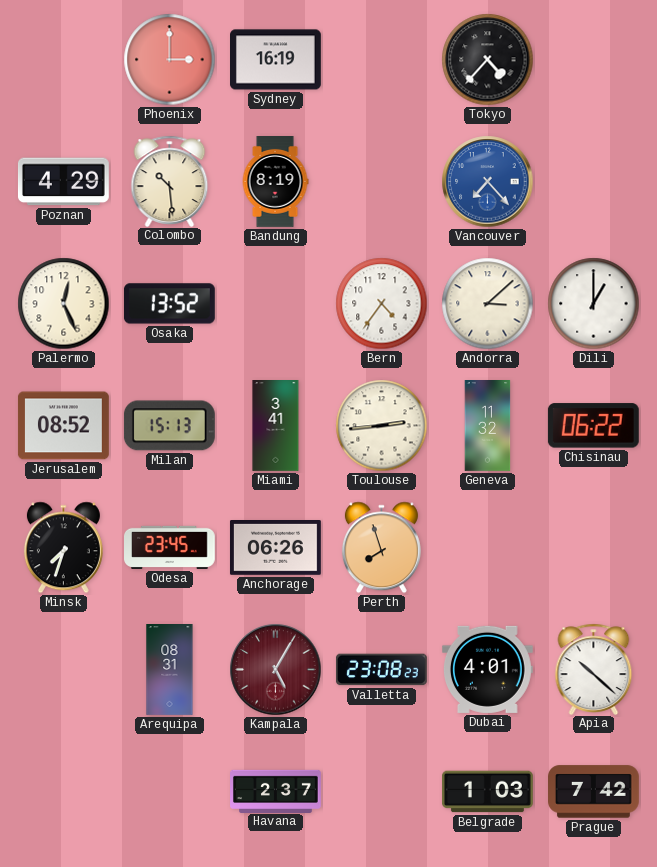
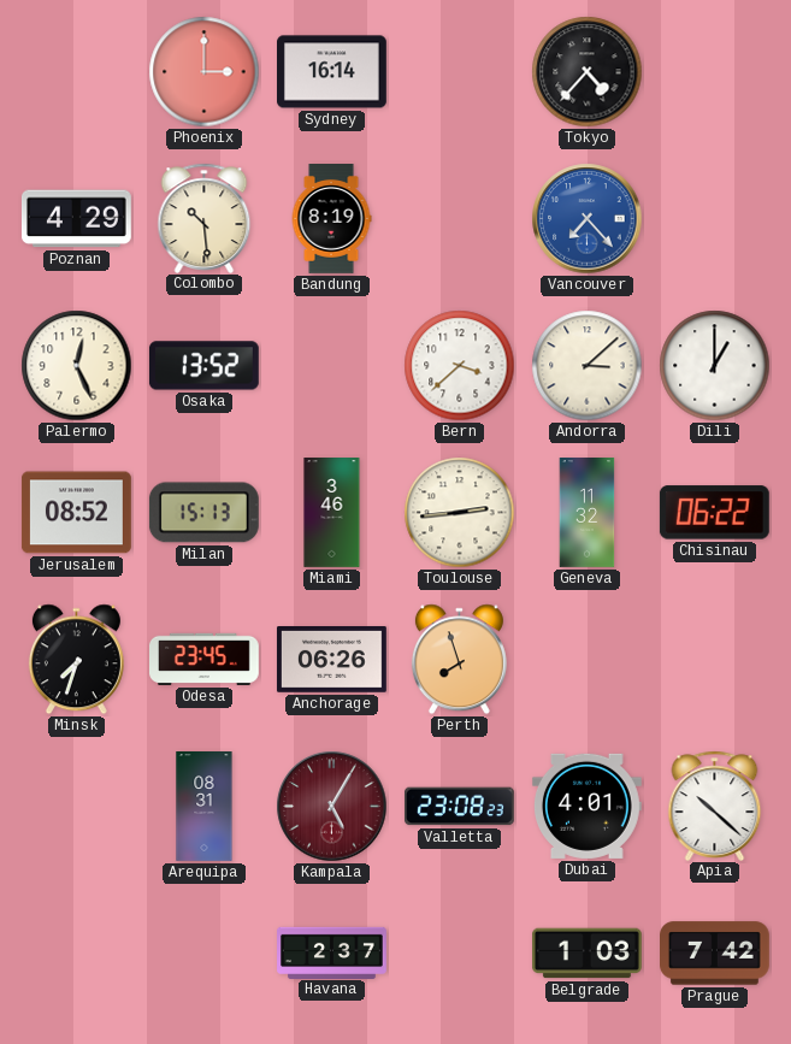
Sydney: 16:19 -> 16:14
Bern: 4:36 -> 3:38
Miami: 3:41 -> 3:46
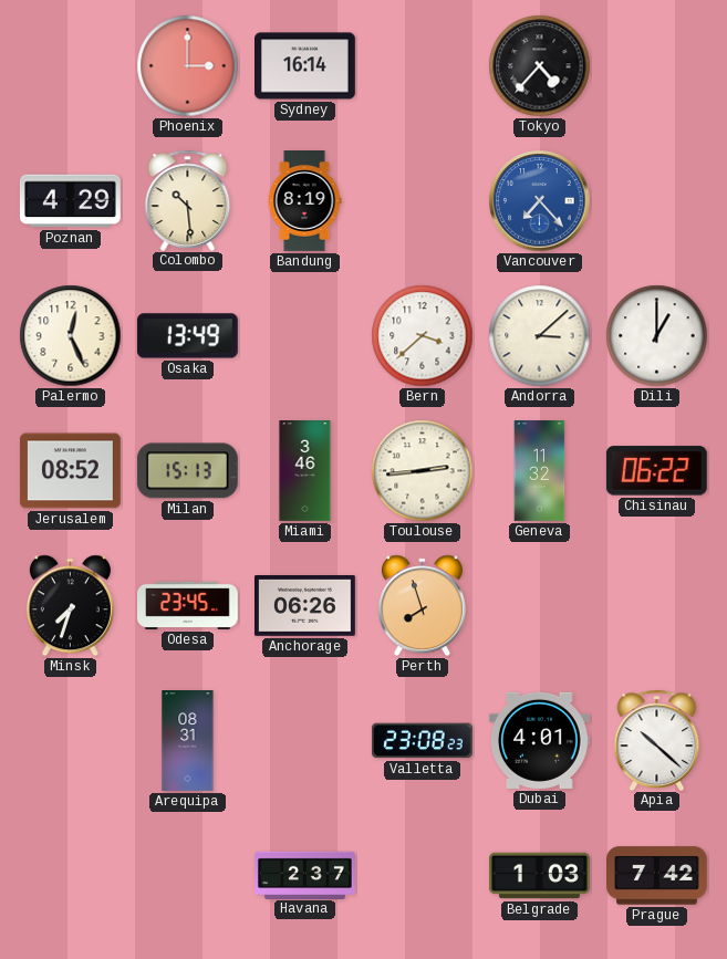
Osaka: 13:52 -> 13:49
Kampala: 5:05 -> none
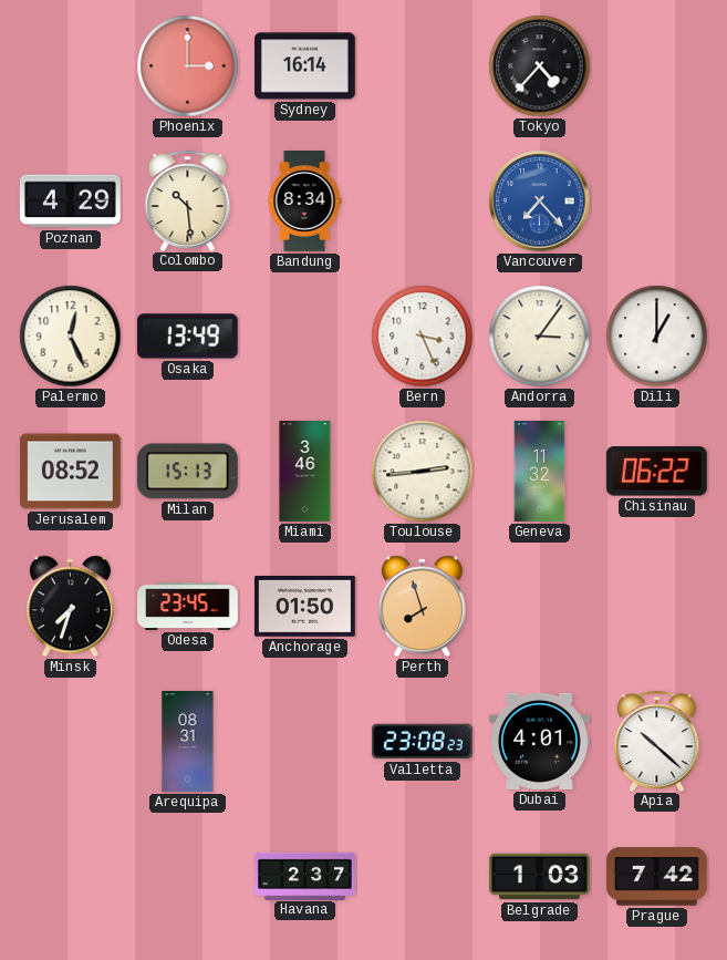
Bandung: 8:19 -> 8:34
Bern: 3:38 -> 3:26
Andorra: 3:08 -> 3:06
Anchorage: 06:26 -> 01:50
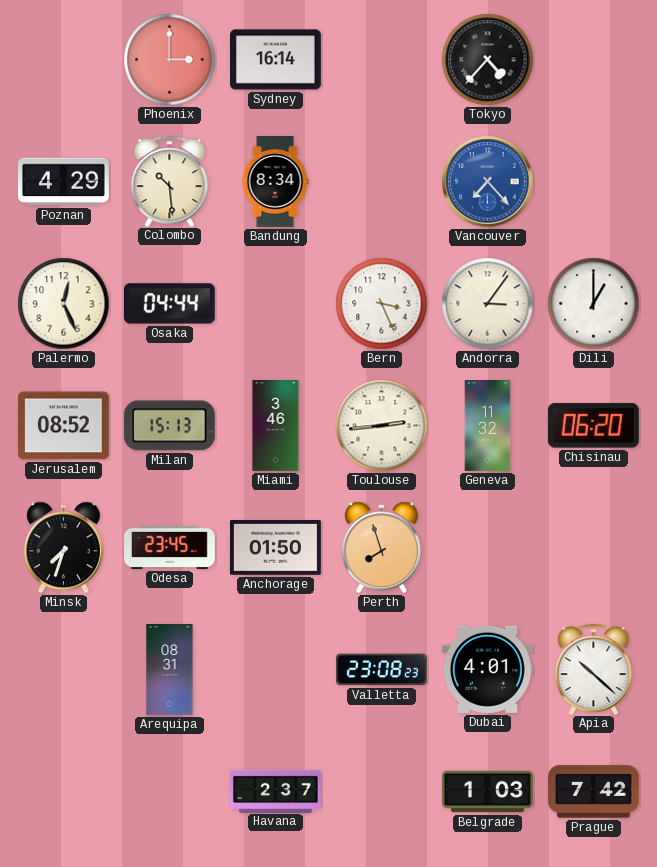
Osaka: 13:49 -> 04:44
Chisinau: 06:22 -> 06:20
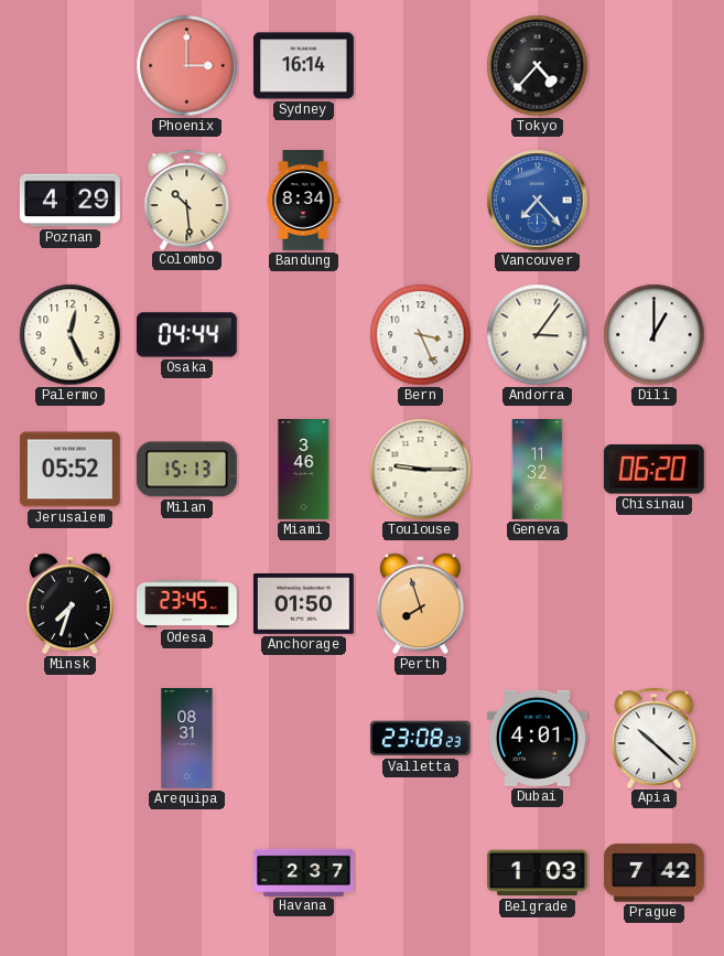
Jerusalem: 08:52 -> 05:52
Toulouse: 2:44 -> 9:15
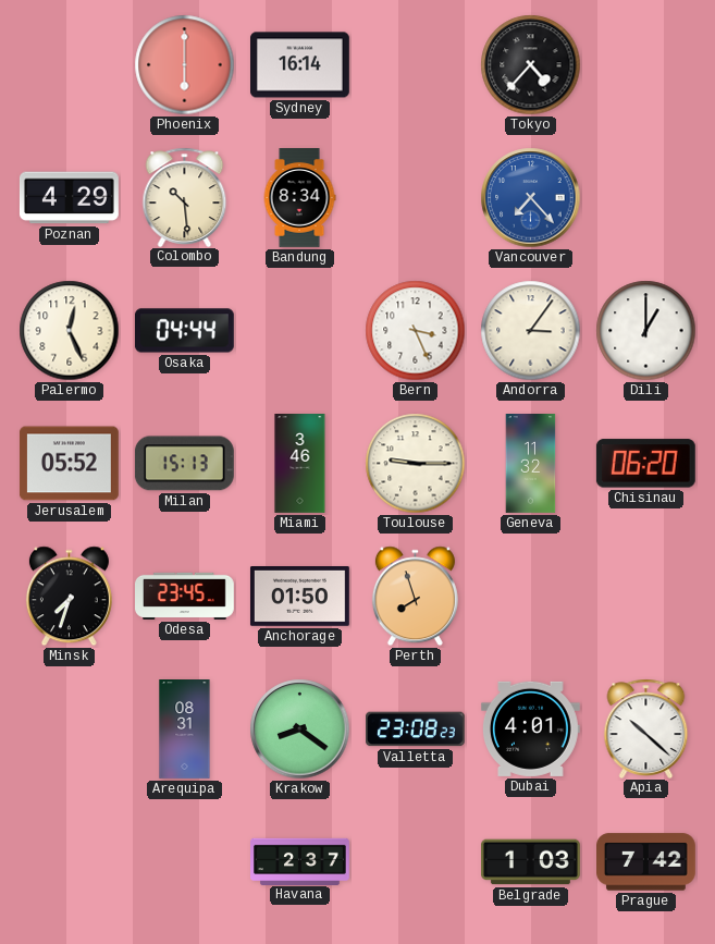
Phoenix: 3:00 -> 6:00
Krakow: none -> 8:21
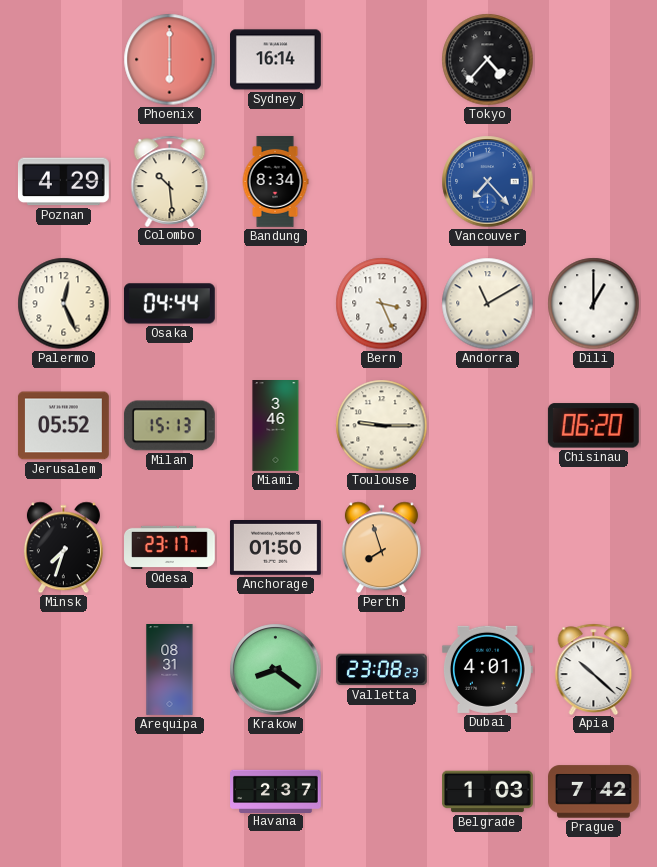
Andorra: 3:06 -> 11:10
Geneva: 11:32 -> none
Odesa: 23:45 -> 23:17
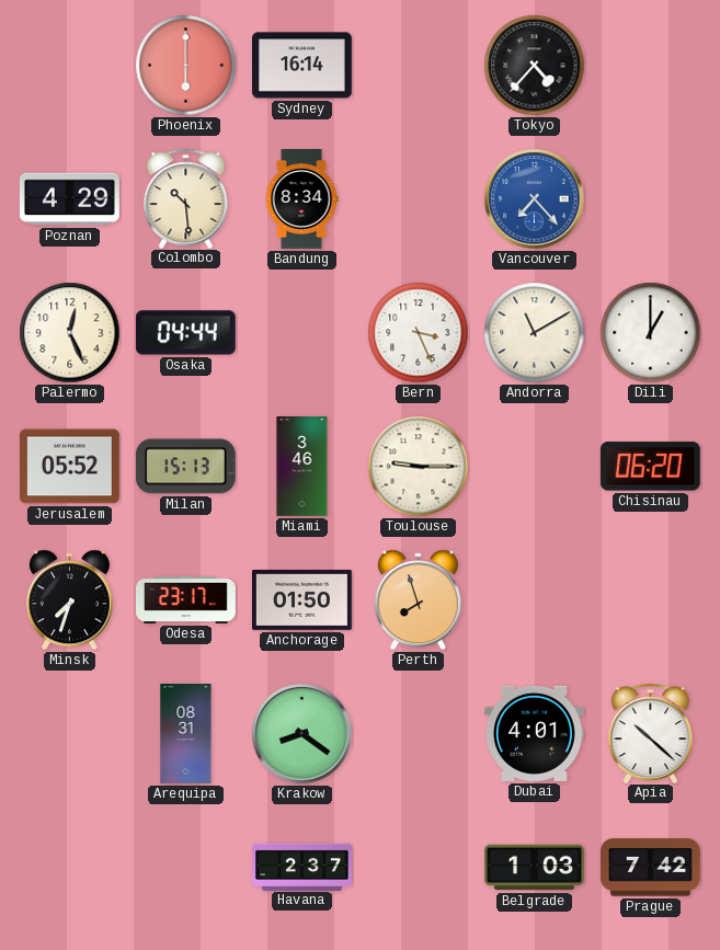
Valletta: 23:08 -> none
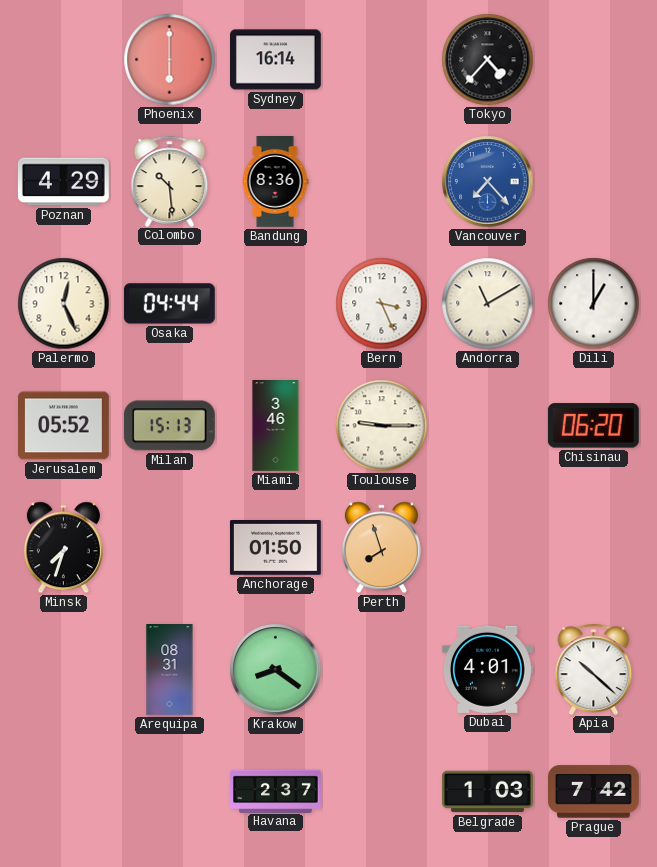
Bandung: 8:34 -> 8:36
Odesa: 23:17 -> none
